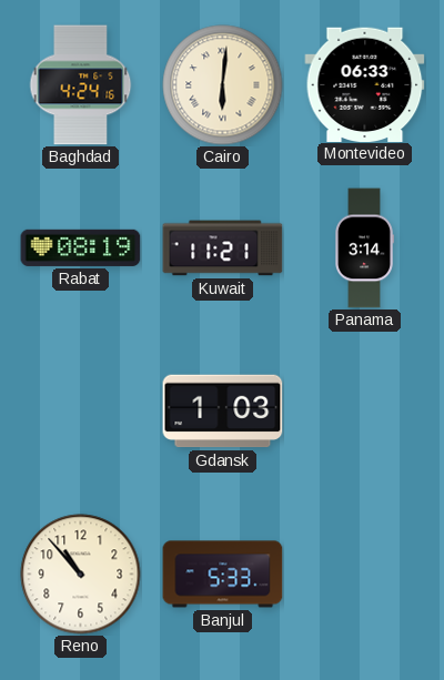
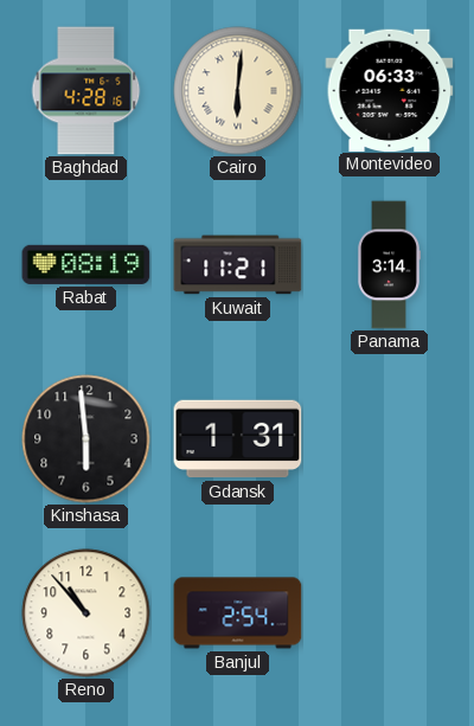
Baghdad: 4:24 -> 4:28
Kinshasa: none -> 5:59
Gdansk: 1:03 -> 1:31
Banjul: 5:33 -> 2:54
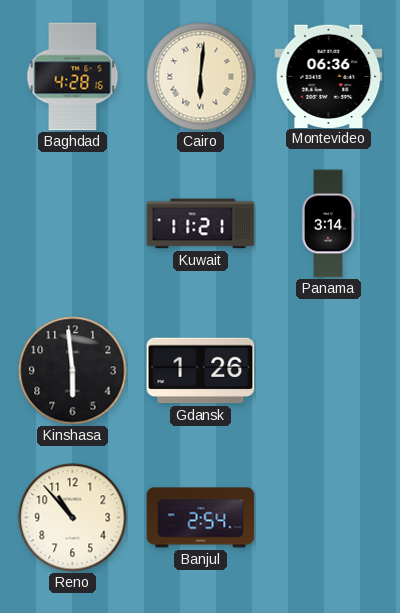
Montevideo: 06:33 -> 06:36
Rabat: 08:19 -> none
Gdansk: 1:31 -> 1:26
